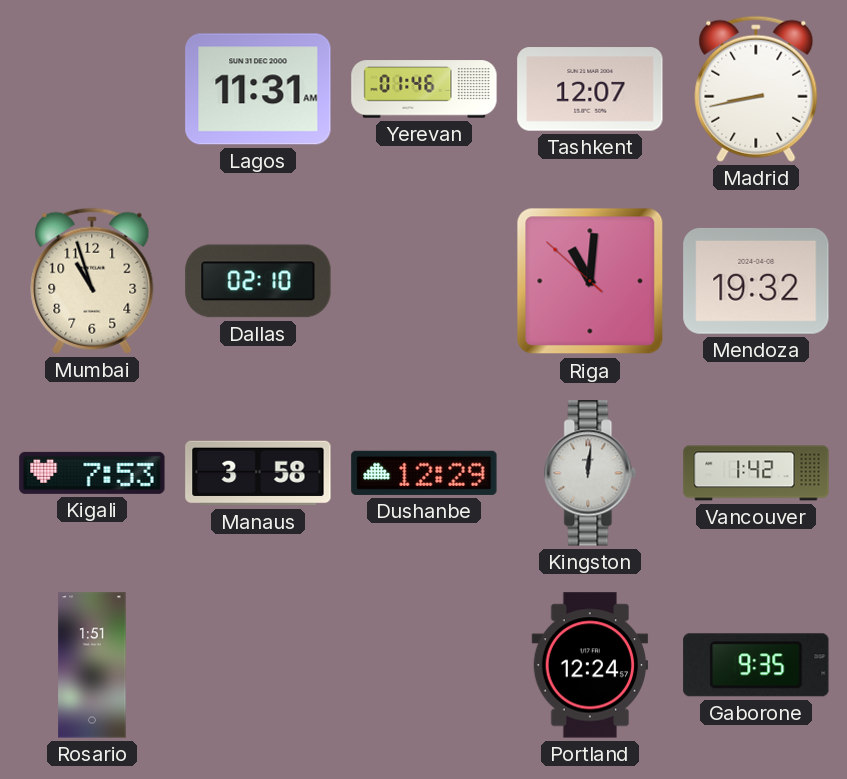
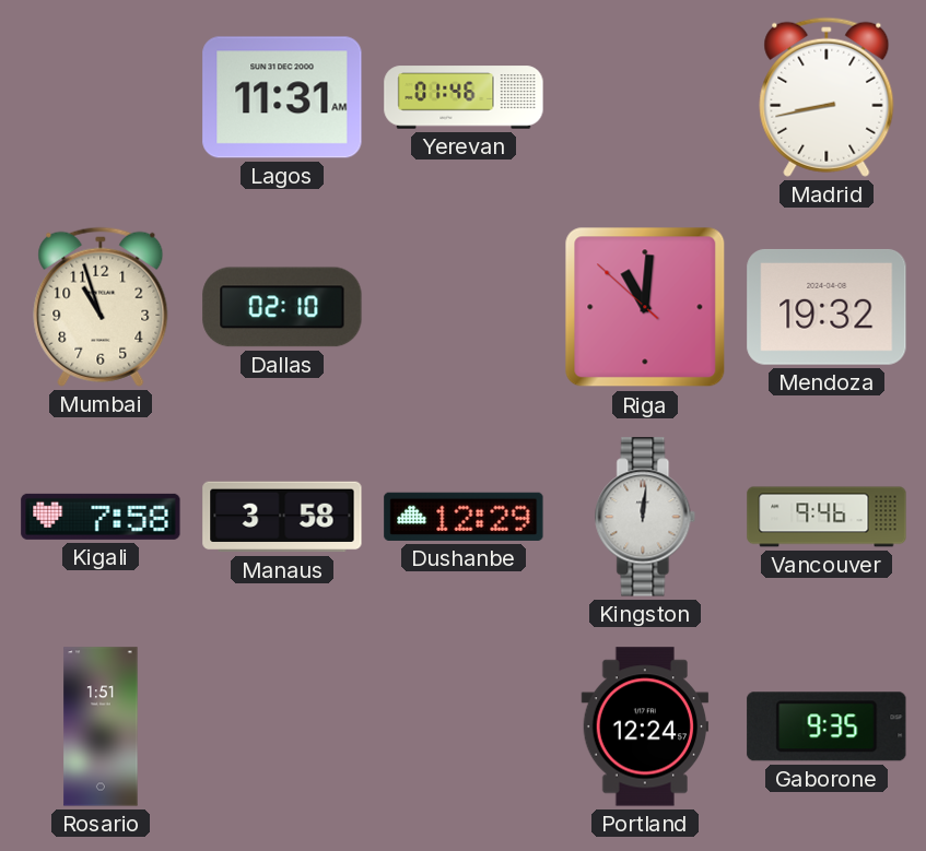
Tashkent: 12:07 -> none
Kigali: 7:53 -> 7:58
Vancouver: 1:42 -> 9:46
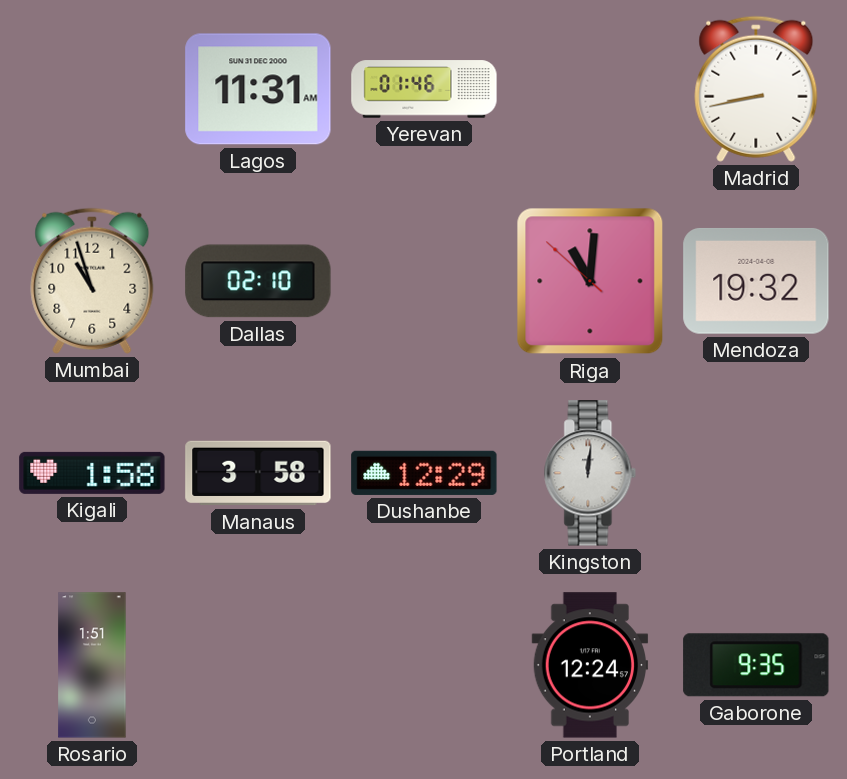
Kigali: 7:58 -> 1:58
Vancouver: 9:46 -> none
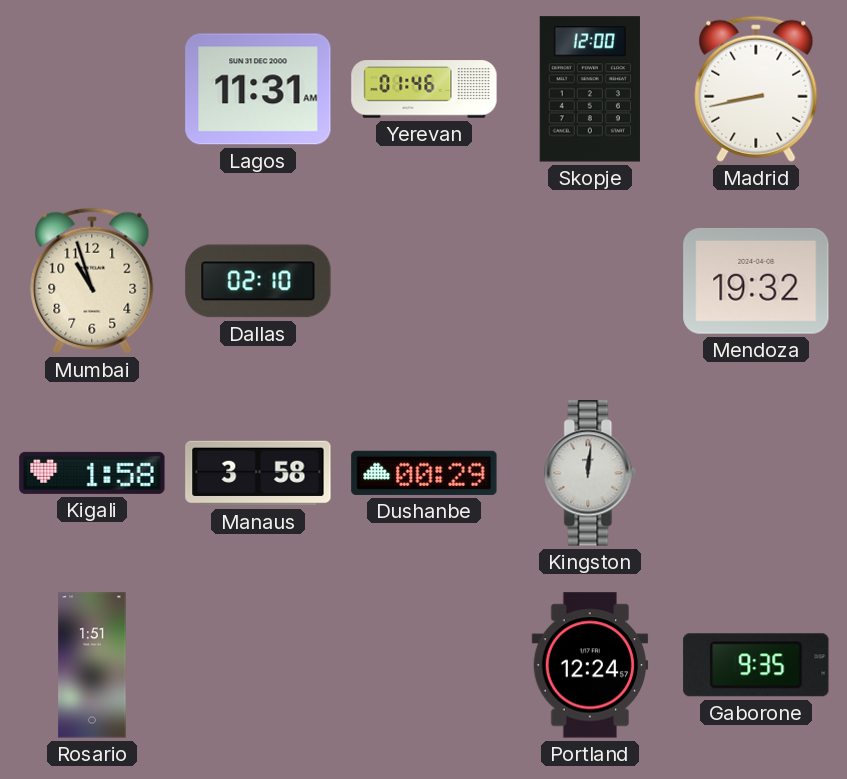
Skopje: none -> 12:00
Riga: 11:00 -> none
Dushanbe: 12:29 -> 00:29
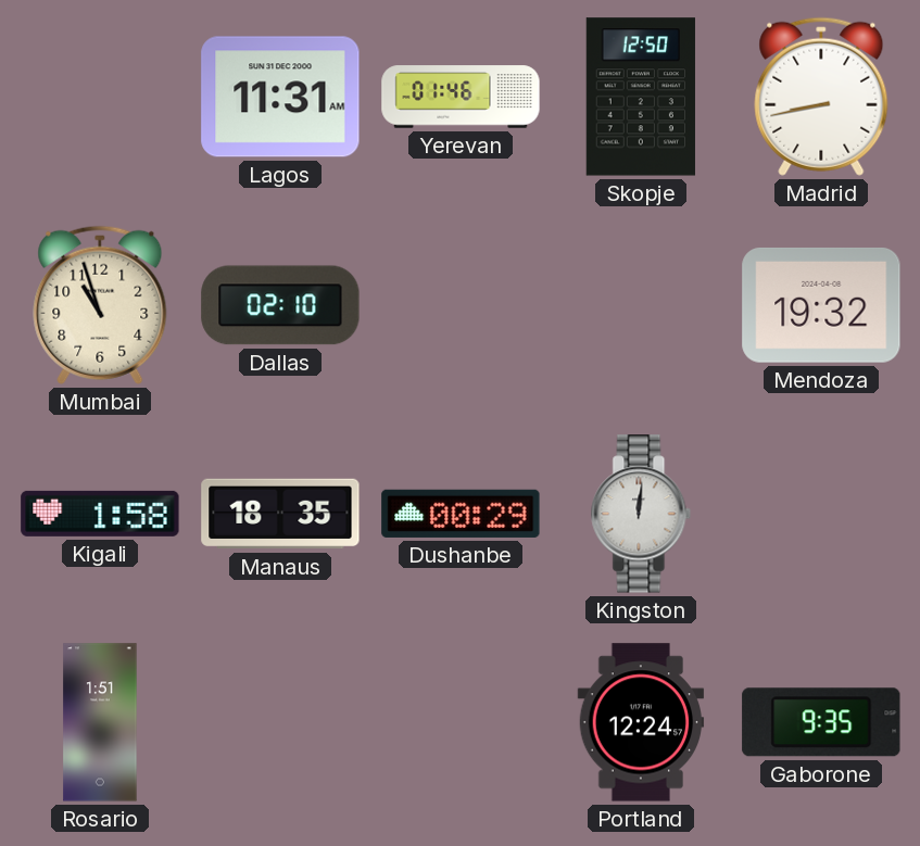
Skopje: 12:00 -> 12:50
Manaus: 3:58 -> 18:35
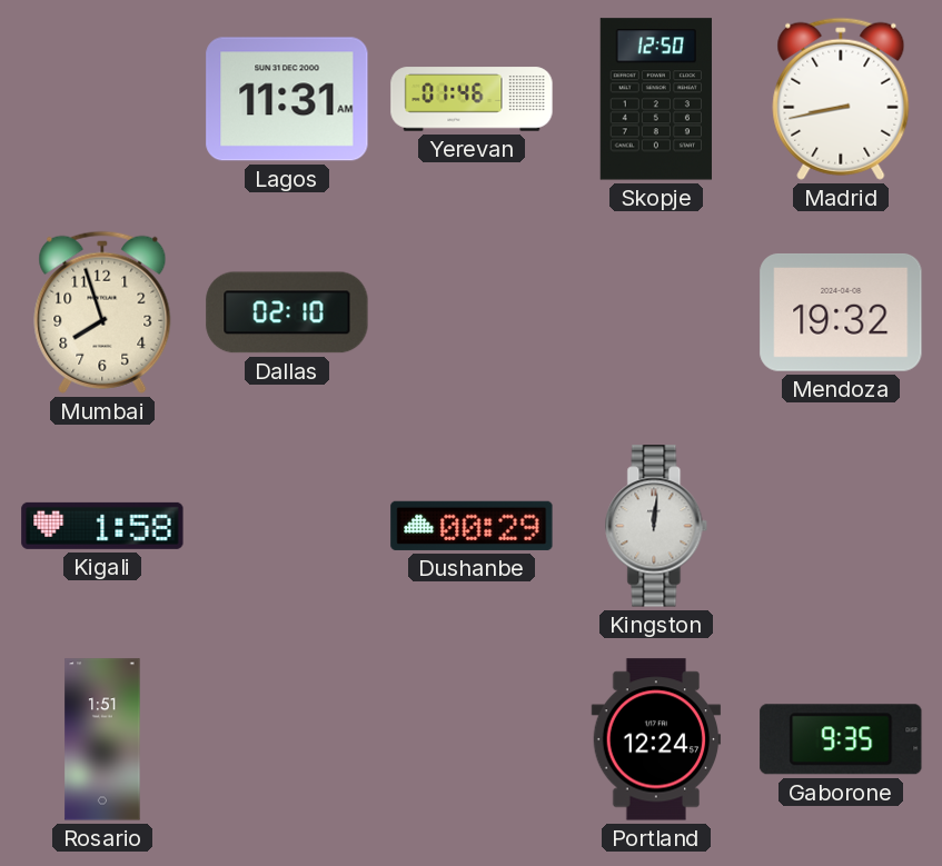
Mumbai: 10:57 -> 7:57
Manaus: 18:35 -> none
